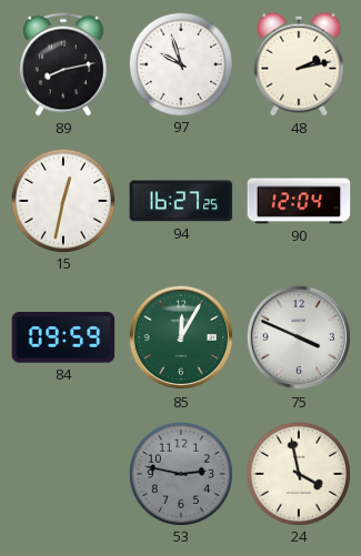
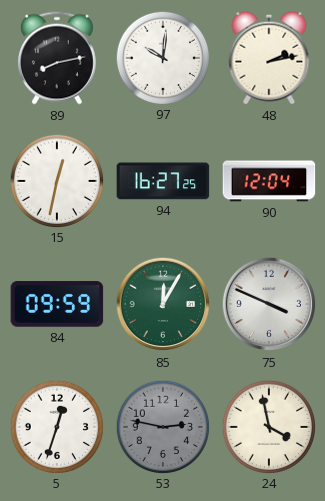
97: 9:57 -> 10:01
5: none -> 12:33
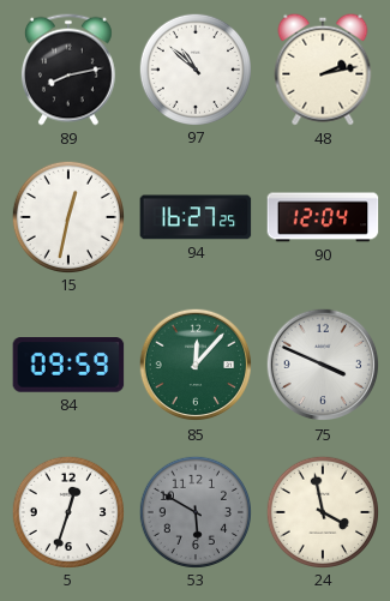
97: 10:01 -> 10:52
85: 12:05 -> 12:07
53: 2:47 -> 5:50
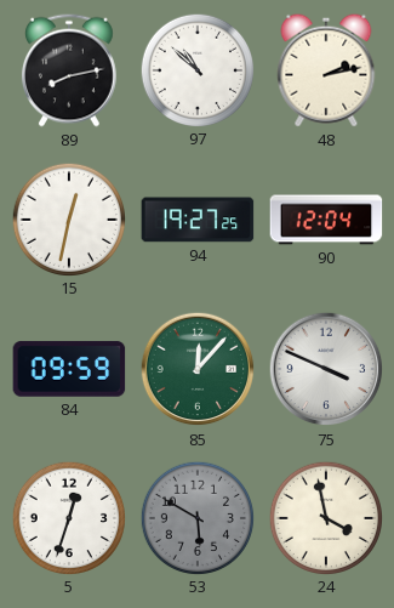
94: 16:27 -> 19:27
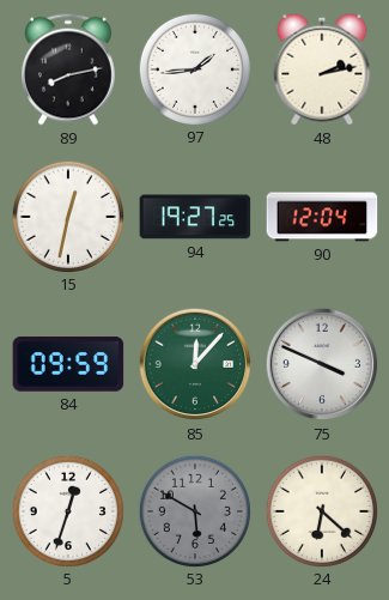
97: 10:52 -> 1:44
24: 3:58 -> 6:22
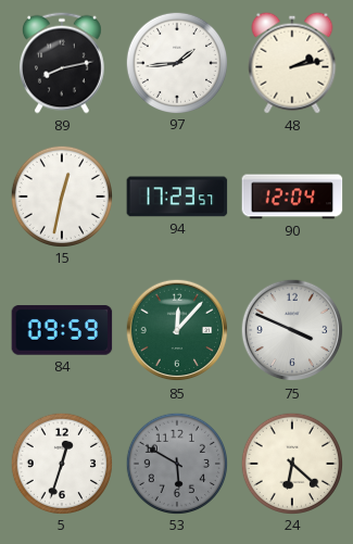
94: 19:27 -> 17:23
